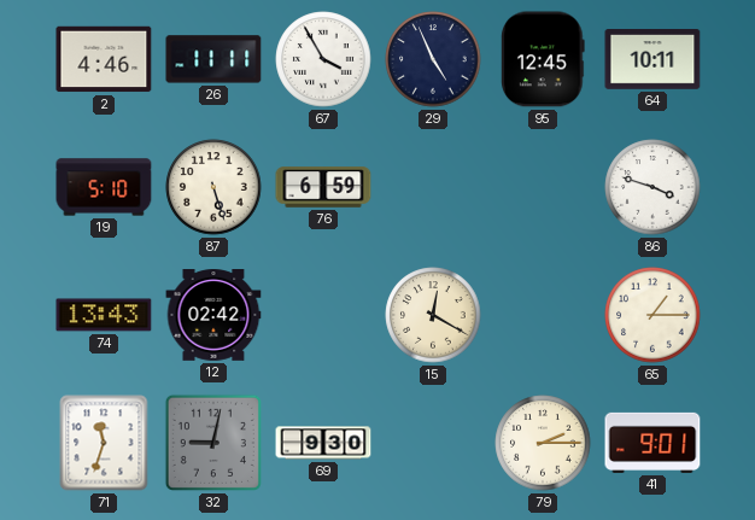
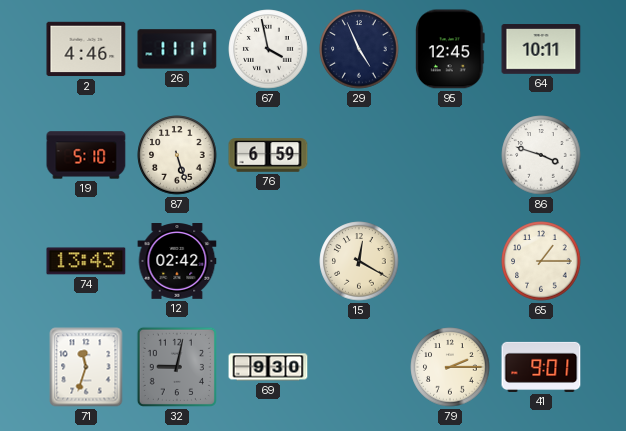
67: 3:55 -> 3:58
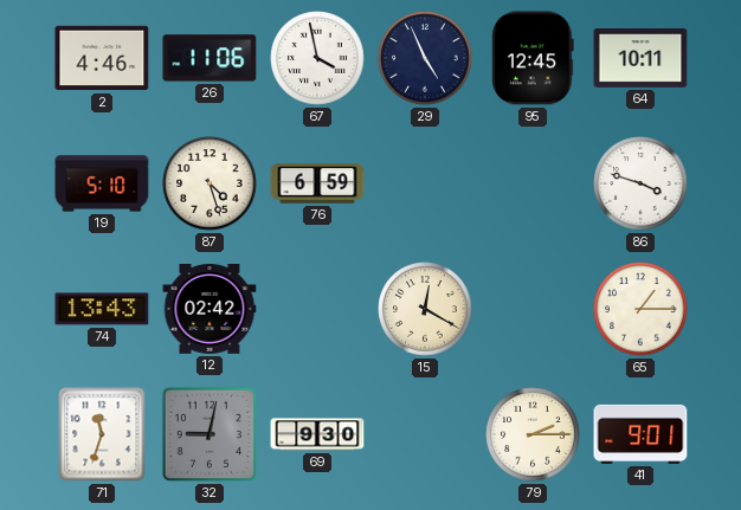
26: 11:11 -> 11:06
87: 5:27 -> 4:27
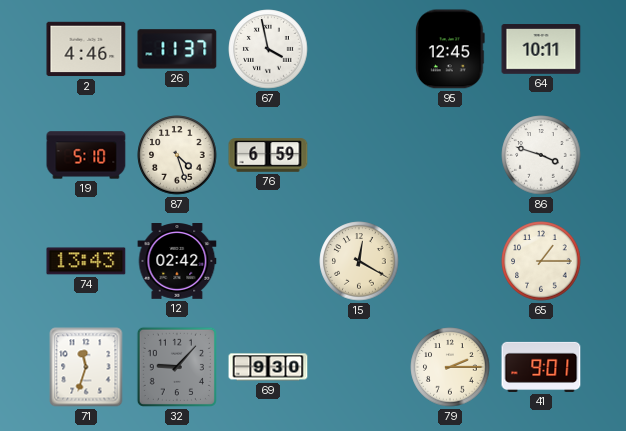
26: 11:06 -> 11:37
29: 4:56 -> none
32: 9:02 -> 9:07
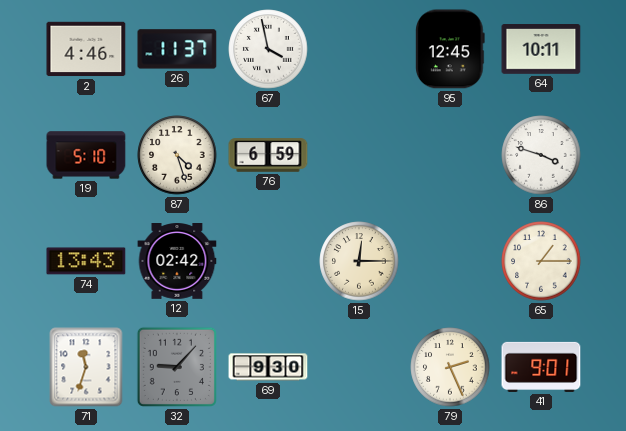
15: 12:20 -> 12:15
79: 2:15 -> 2:26
